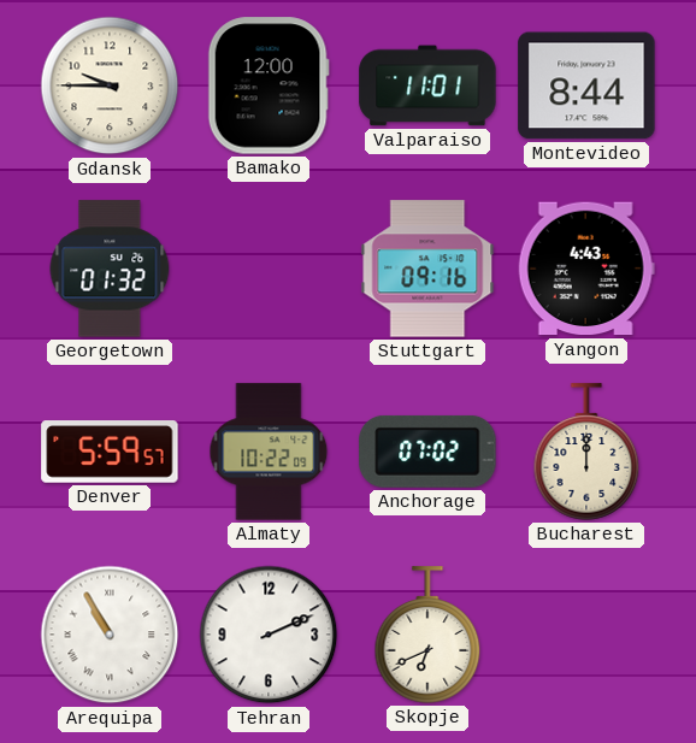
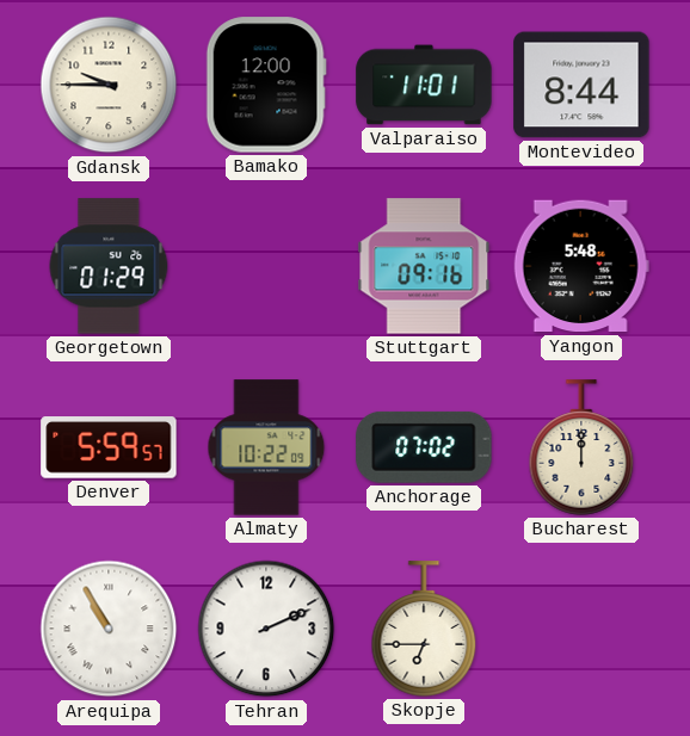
Georgetown: 01:32 -> 01:29
Yangon: 4:43 -> 5:48
Skopje: 6:41 -> 6:45
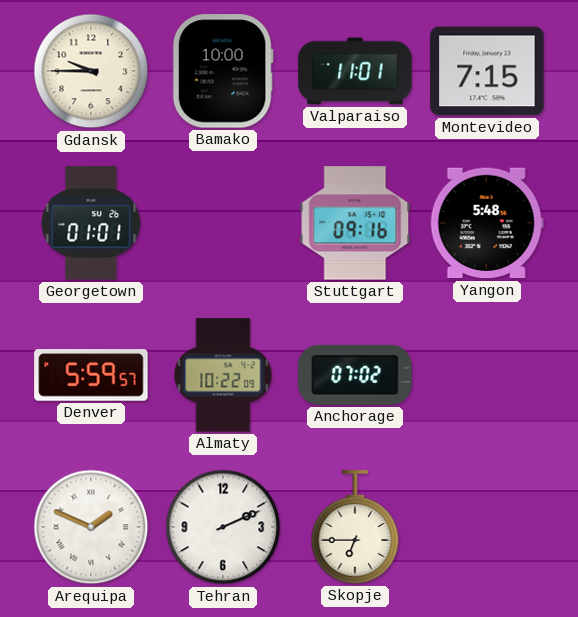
Bamako: 12:00 -> 10:00
Montevideo: 8:44 -> 7:15
Georgetown: 01:29 -> 01:01
Bucharest: 12:00 -> none
Arequipa: 10:55 -> 1:49
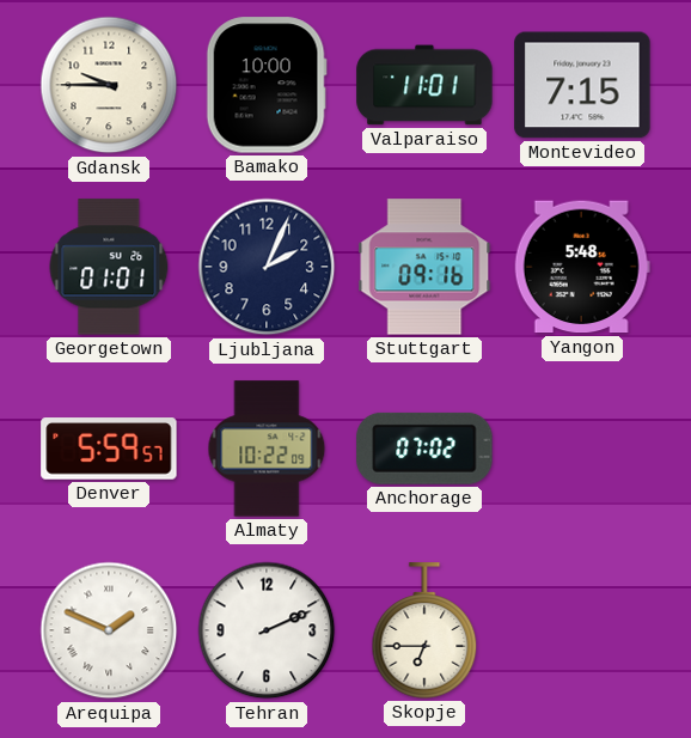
Ljubljana: none -> 2:04
